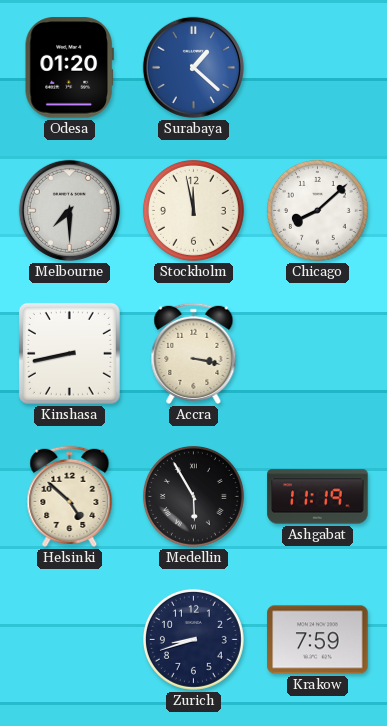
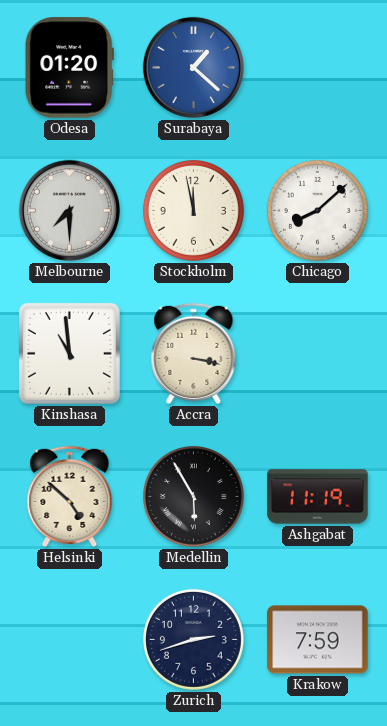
Kinshasa: 8:43 -> 10:59
Zurich: 8:42 -> 2:42
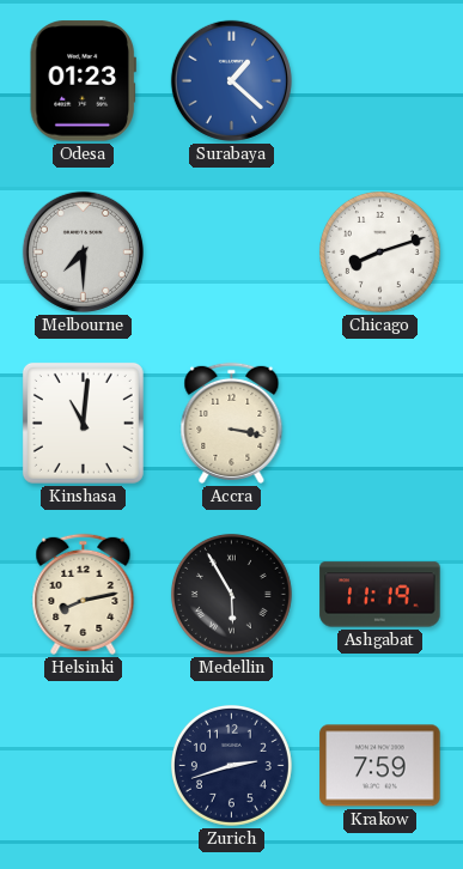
Odesa: 01:20 -> 01:23
Stockholm: 11:58 -> none
Chicago: 8:08 -> 8:12
Kinshasa: 10:59 -> 11:01
Helsinki: 4:52 -> 8:13
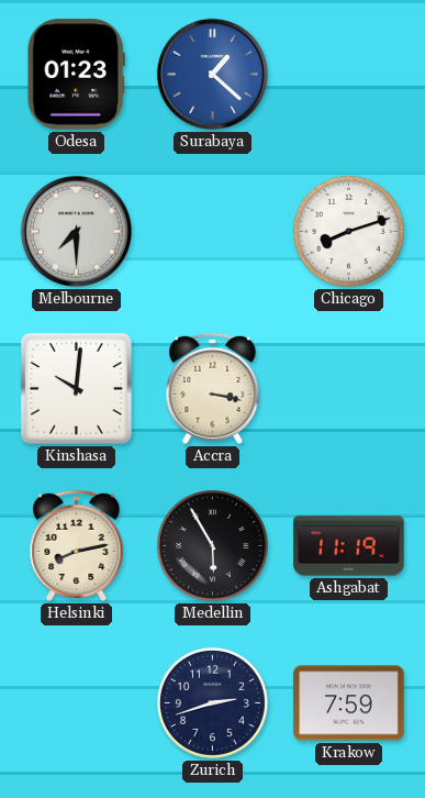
Kinshasa: 11:01 -> 10:01
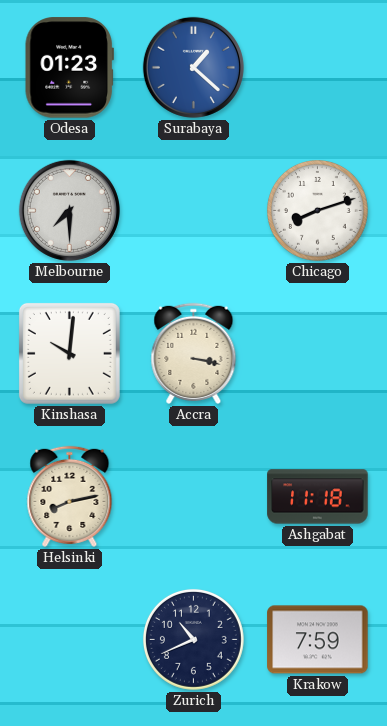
Medellin: 5:55 -> none
Ashgabat: 11:19 -> 11:18
Zurich: 2:42 -> 10:41
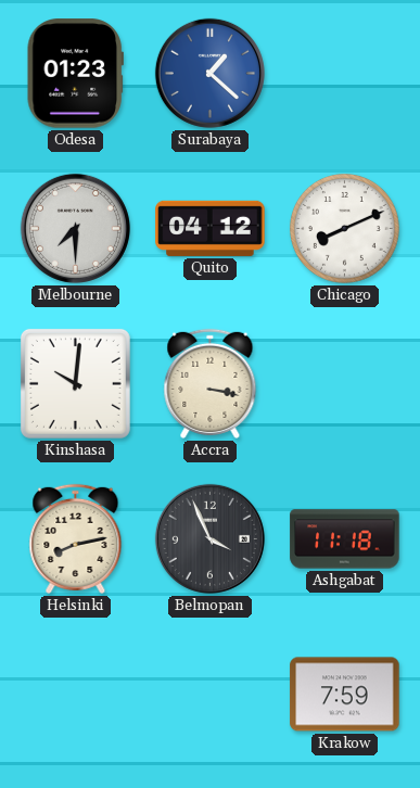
Quito: none -> 04:12
Chicago: 8:12 -> 8:11
Belmopan: none -> 3:56
Zurich: 10:41 -> none
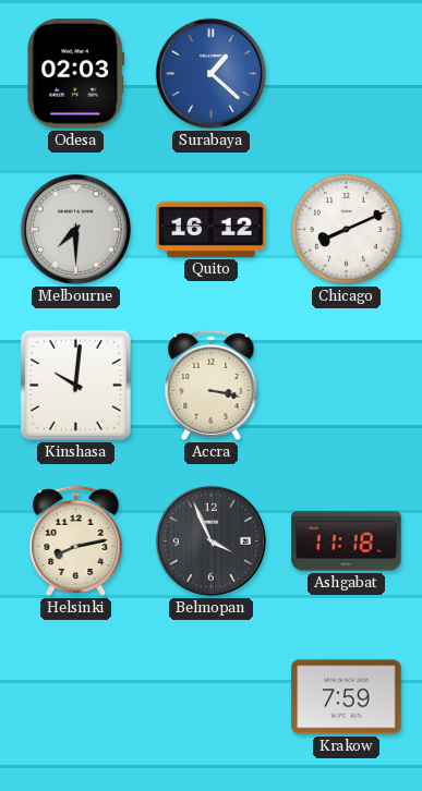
Odesa: 01:23 -> 02:03
Quito: 04:12 -> 16:12
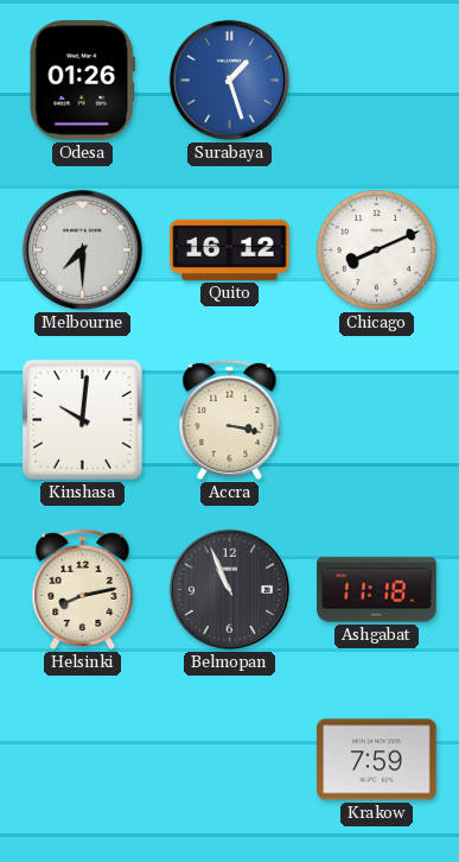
Odesa: 02:03 -> 01:26
Surabaya: 1:22 -> 1:27
Belmopan: 3:56 -> 10:56
